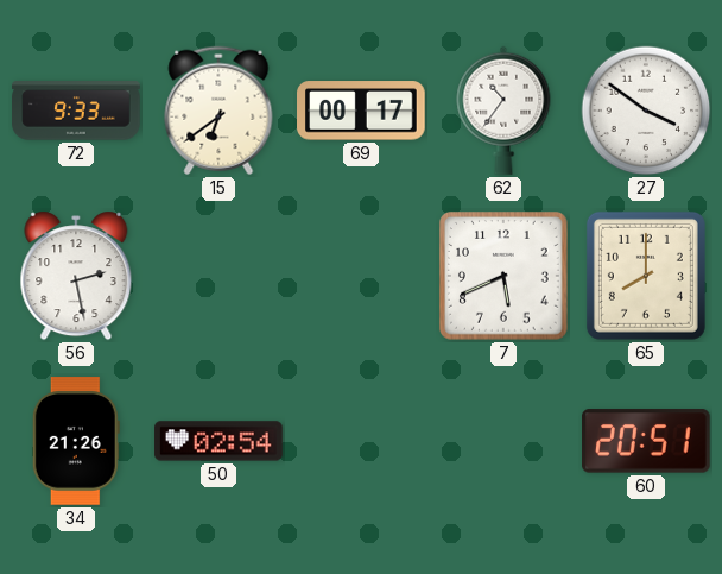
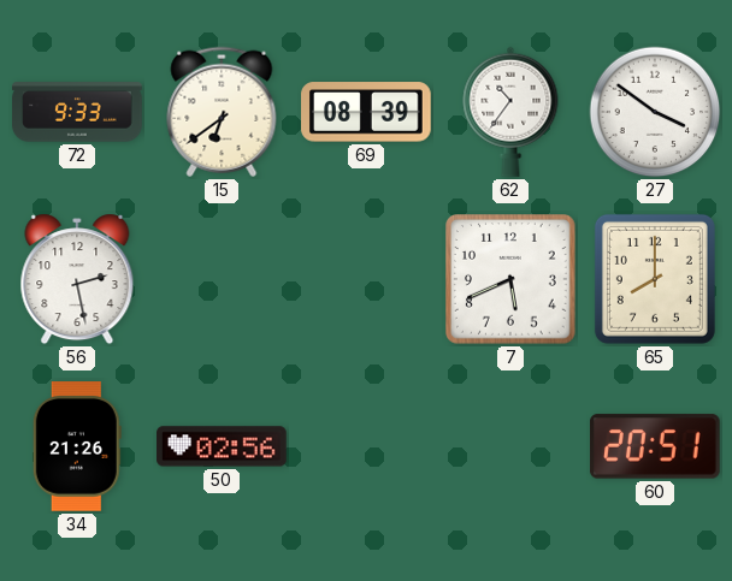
69: 00:17 -> 08:39
50: 02:54 -> 02:56
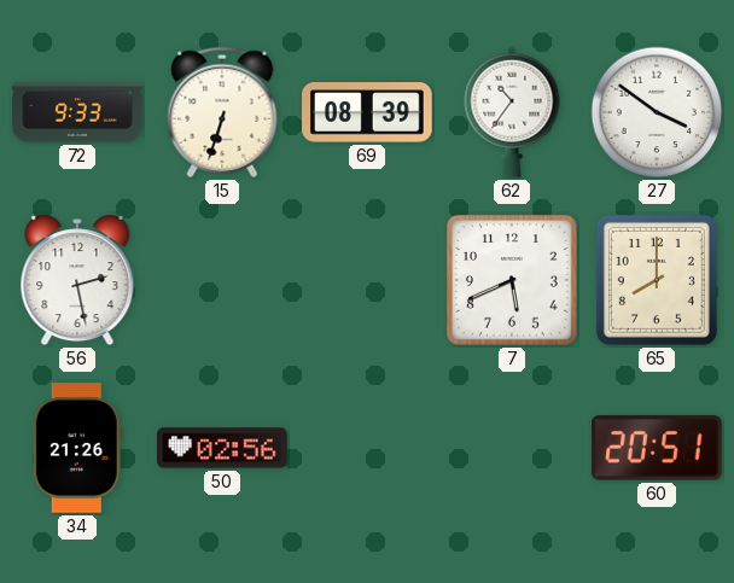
15: 6:39 -> 6:33
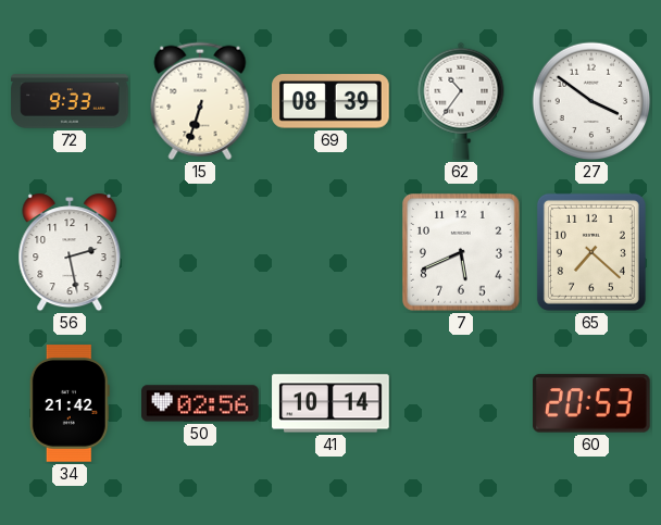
65: 8:00 -> 7:22
34: 21:26 -> 21:42
41: none -> 10:14
60: 20:51 -> 20:53
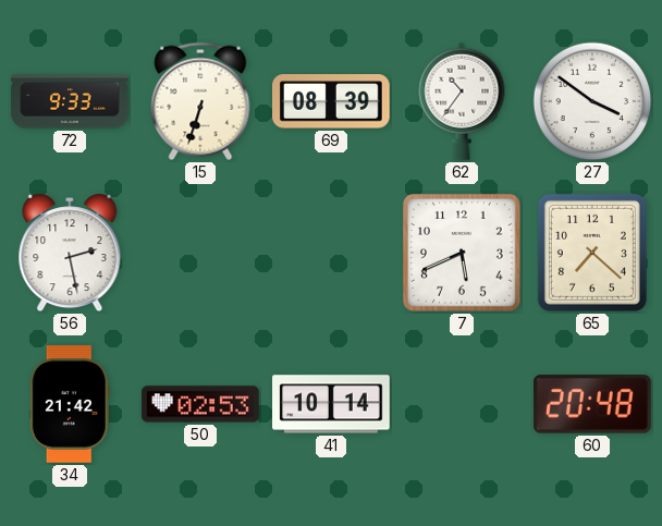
50: 02:56 -> 02:53
60: 20:53 -> 20:48
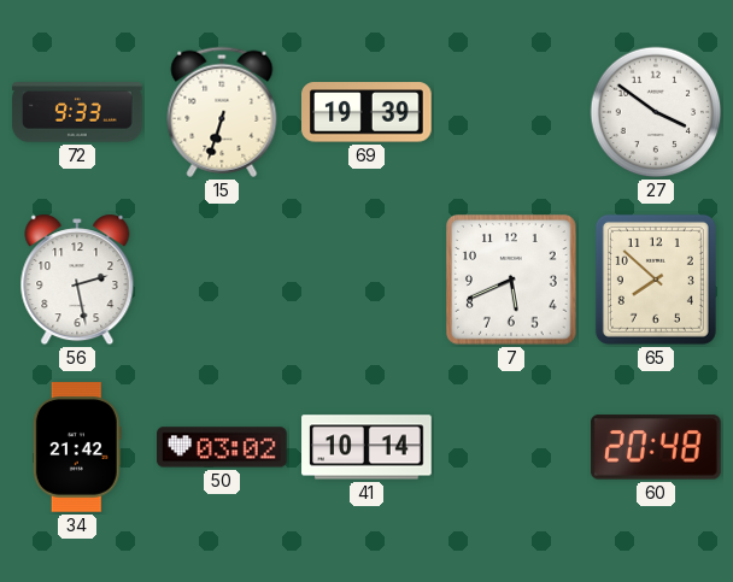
69: 08:39 -> 19:39
62: 10:36 -> none
65: 7:22 -> 7:52
50: 02:53 -> 03:02
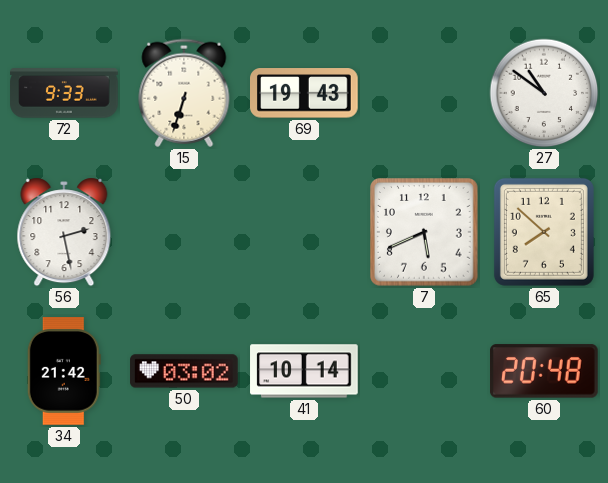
69: 19:39 -> 19:43
27: 3:51 -> 10:51
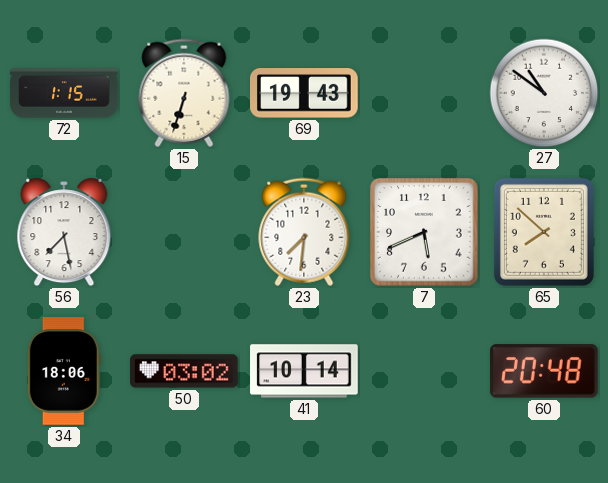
72: 9:33 -> 1:15
56: 2:28 -> 7:28
23: none -> 7:31
34: 21:42 -> 18:06
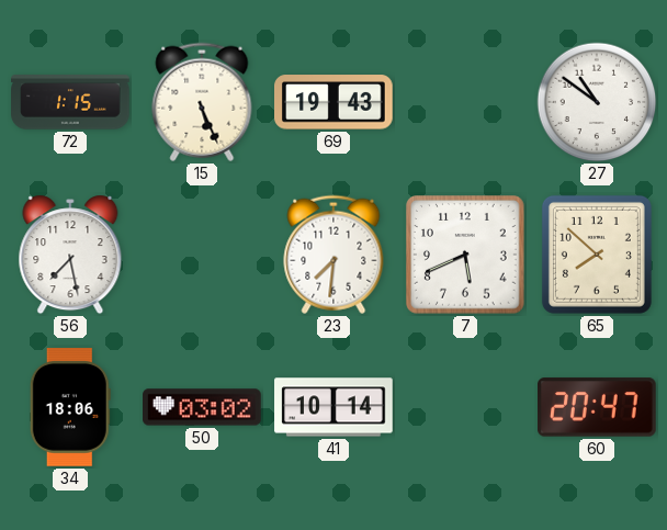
15: 6:33 -> 5:26
60: 20:48 -> 20:47
